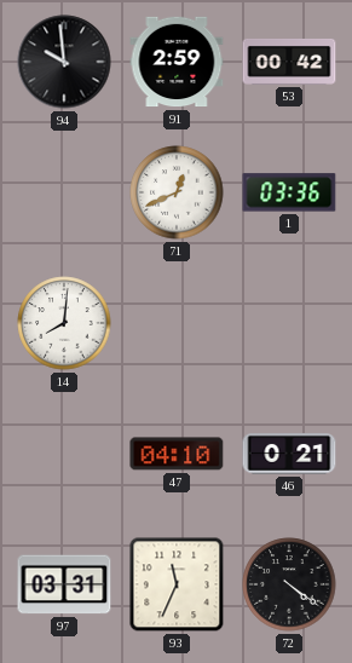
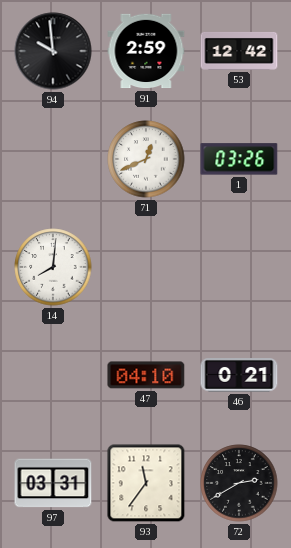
53: 00:42 -> 12:42
1: 03:36 -> 03:26
93: 11:34 -> 11:36
72: 4:21 -> 2:40
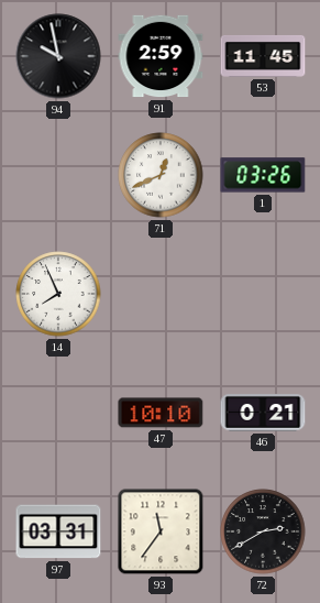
94: 9:59 -> 9:58
53: 12:42 -> 11:45
14: 8:01 -> 7:56
47: 04:10 -> 10:10
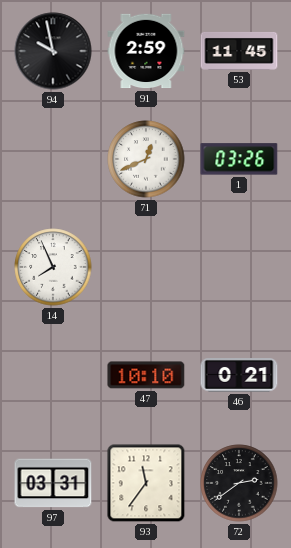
72: 2:40 -> 2:39
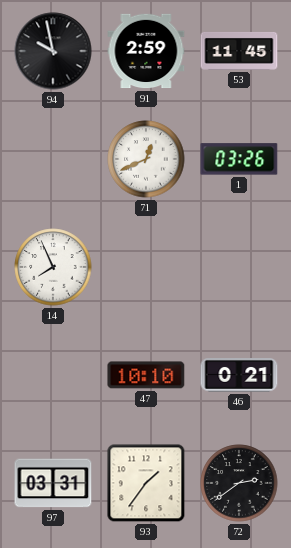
93: 11:36 -> 1:36
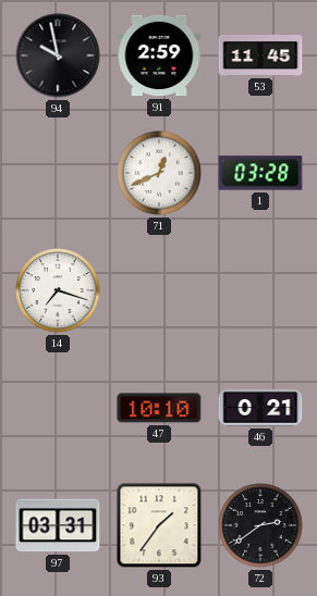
1: 03:26 -> 03:28
14: 7:56 -> 7:18
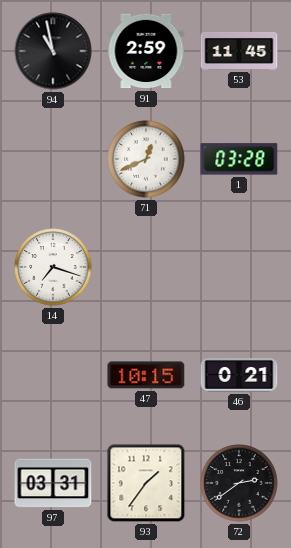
94: 9:58 -> 10:58
47: 10:10 -> 10:15
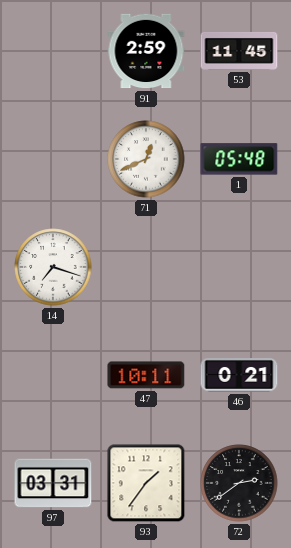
94: 10:58 -> none
1: 03:28 -> 05:48
47: 10:15 -> 10:11
